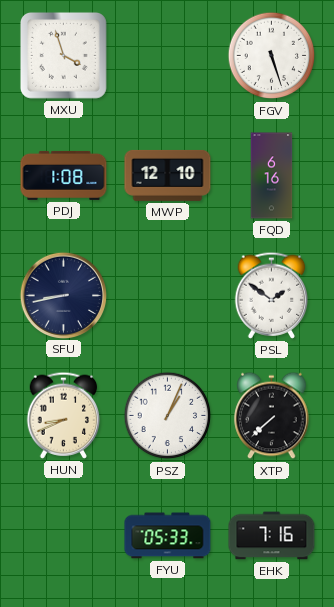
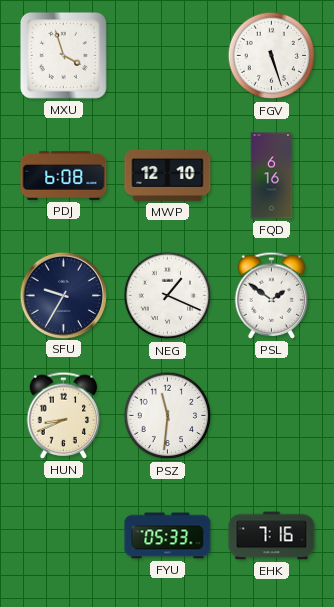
PDJ: 1:08 -> 6:08
SFU: 8:43 -> 9:35
NEG: none -> 1:19
PSZ: 1:04 -> 11:31
XTP: 7:38 -> none
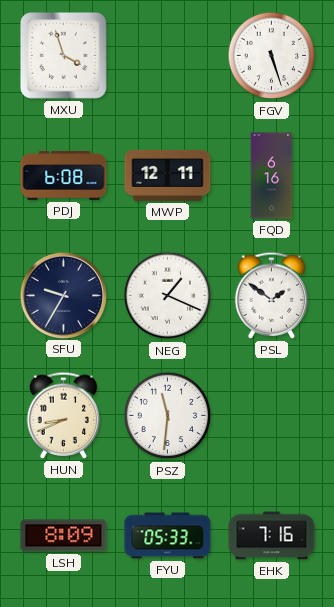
MWP: 12:10 -> 12:11
LSH: none -> 8:09
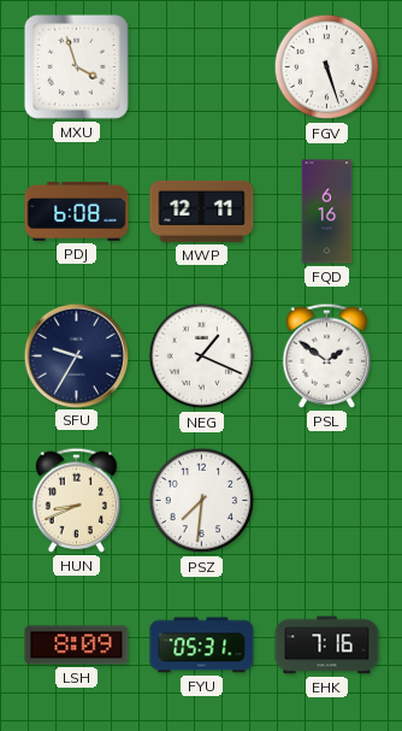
PSZ: 11:31 -> 7:31
FYU: 05:33 -> 05:31
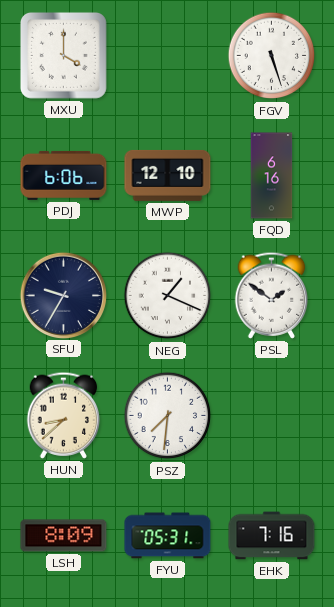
MXU: 3:57 -> 4:00
PDJ: 6:08 -> 6:06
MWP: 12:11 -> 12:10
HUN: 8:41 -> 8:38
